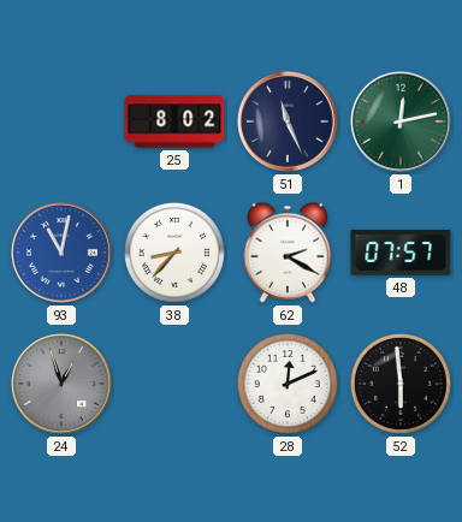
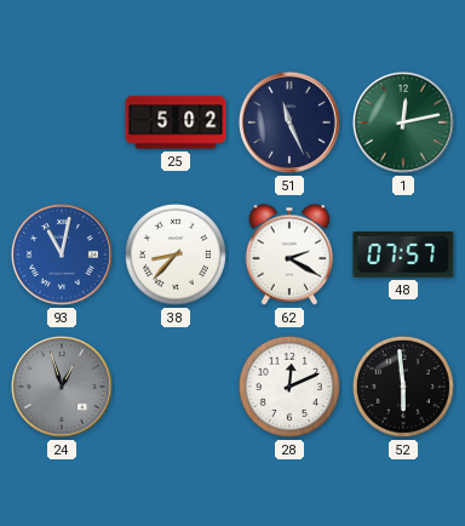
25: 8:02 -> 5:02
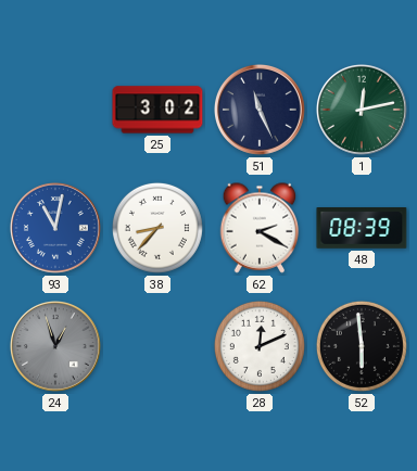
25: 5:02 -> 3:02
48: 07:57 -> 08:39
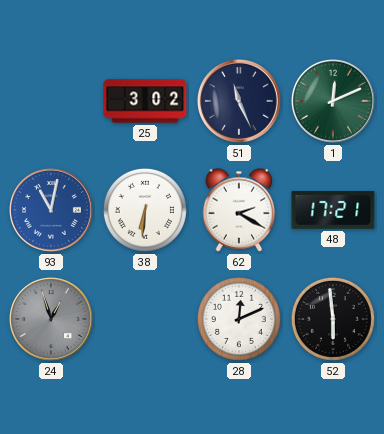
1: 12:13 -> 12:11
38: 8:37 -> 6:31
48: 08:39 -> 17:21
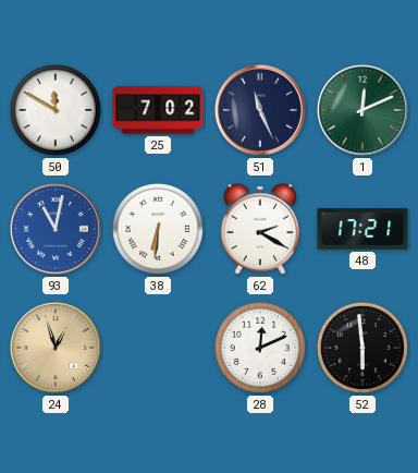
50: none -> 11:50
25: 3:02 -> 7:02
24 dial: grey -> champagne
